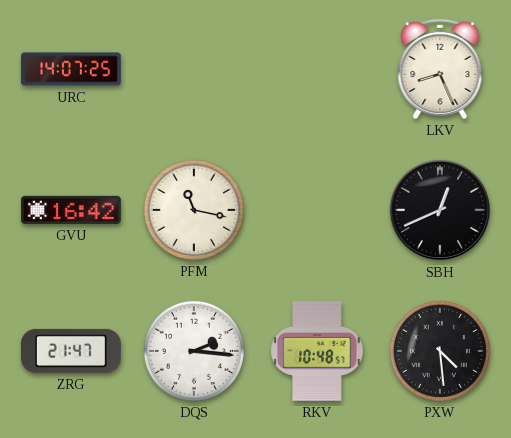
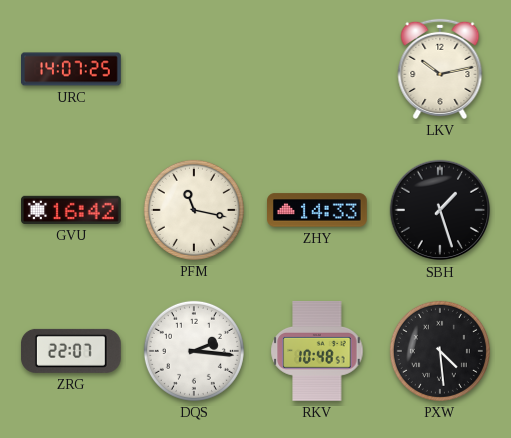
LKV: 8:26 -> 10:13
ZHY: none -> 14:33
SBH: 12:41 -> 1:27
ZRG: 21:47 -> 22:07
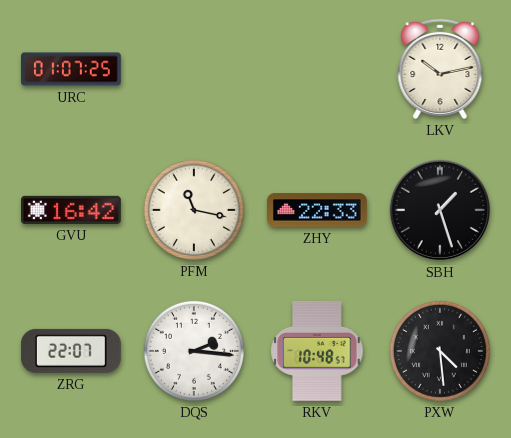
URC: 14:07 -> 01:07
ZHY: 14:33 -> 22:33
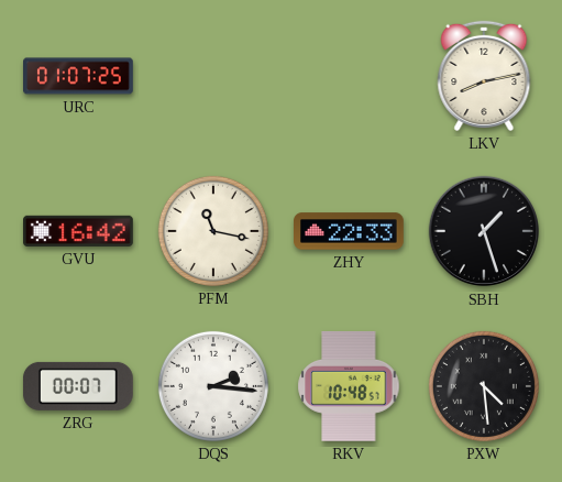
LKV: 10:13 -> 8:13
ZRG: 22:07 -> 00:07
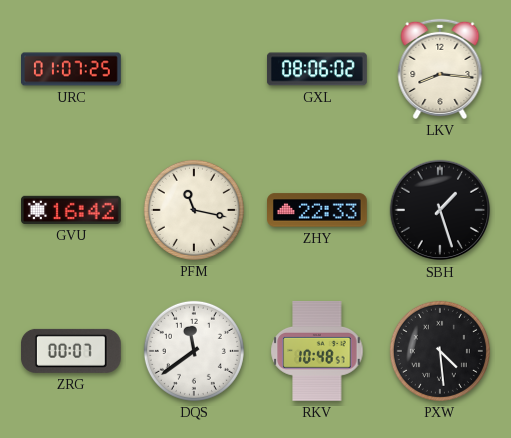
GXL: none -> 08:06
LKV: 8:13 -> 8:16
DQS: 2:16 -> 11:39
